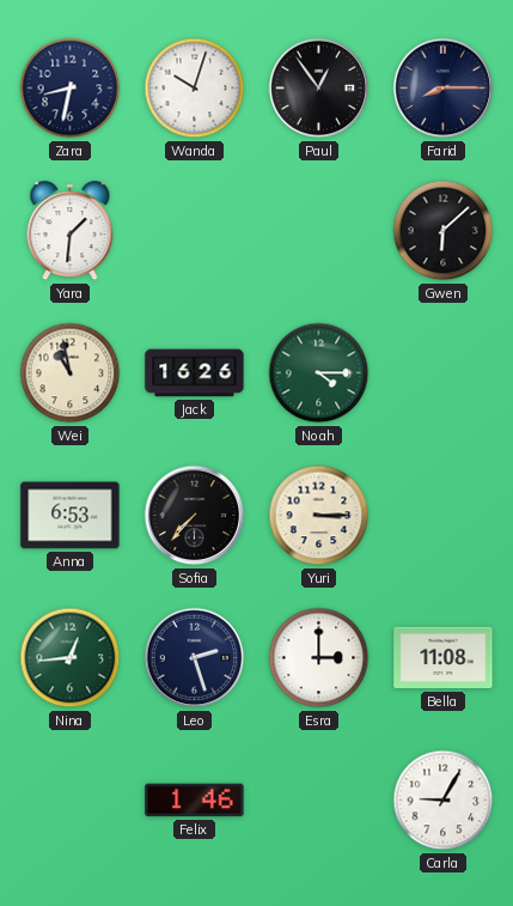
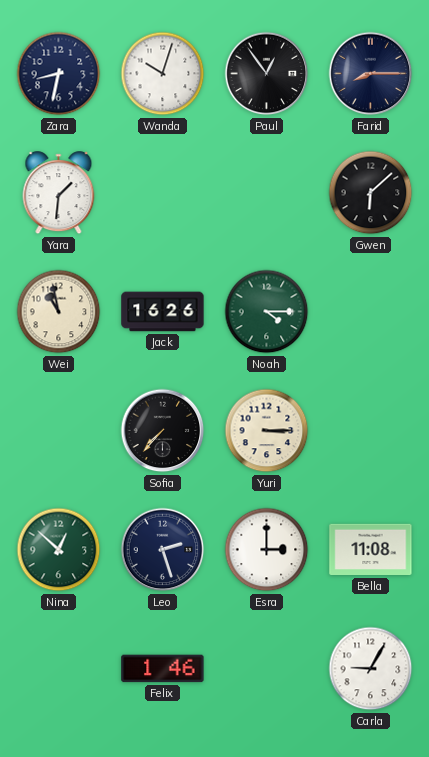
Anna: 6:53 -> none
Nina: 12:44 -> 12:52
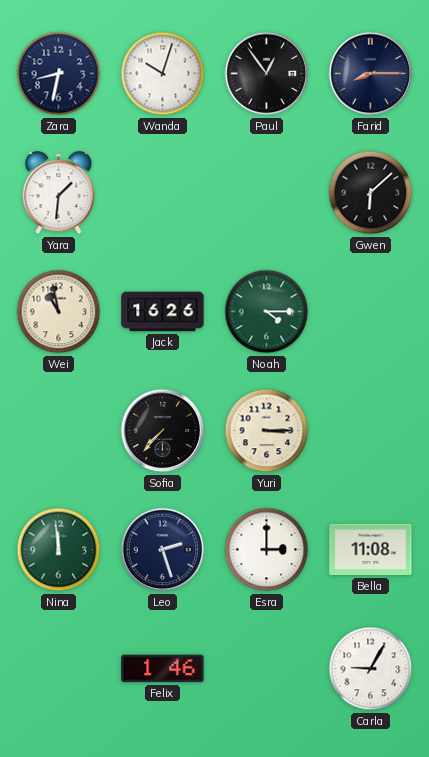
Nina: 12:52 -> 11:59
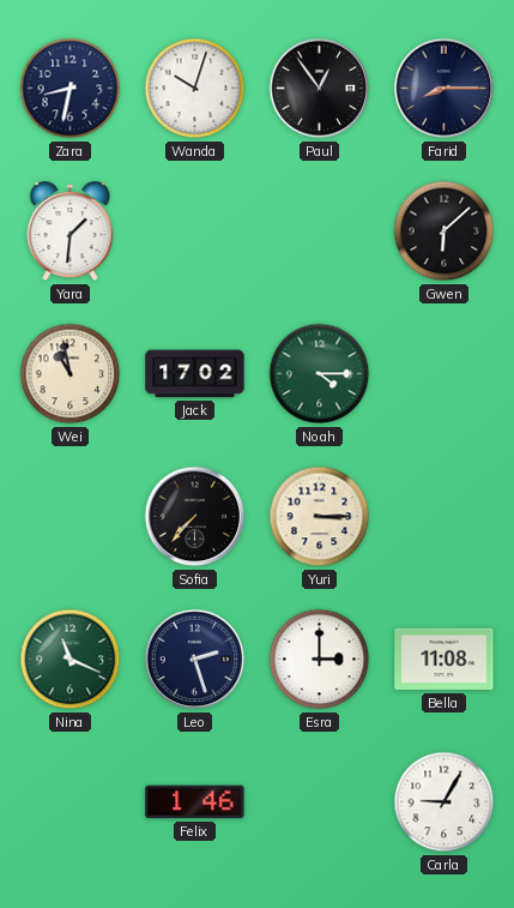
Jack: 16:26 -> 17:02
Nina: 11:59 -> 11:19
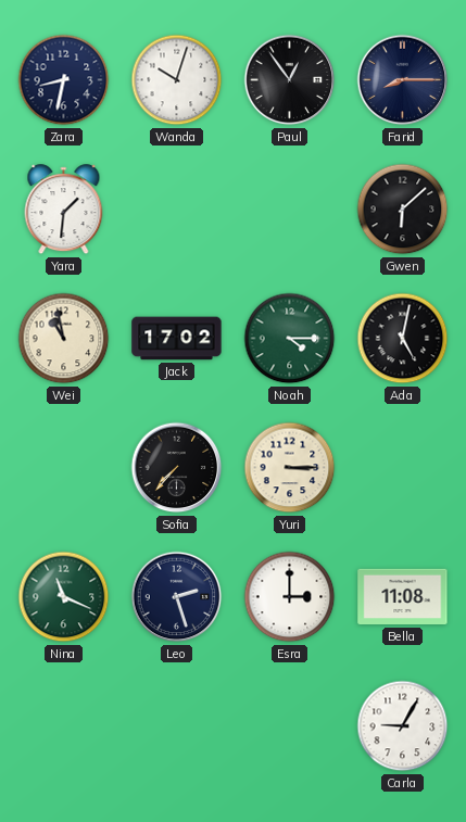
Ada: none -> 5:02
Felix: 1:46 -> none
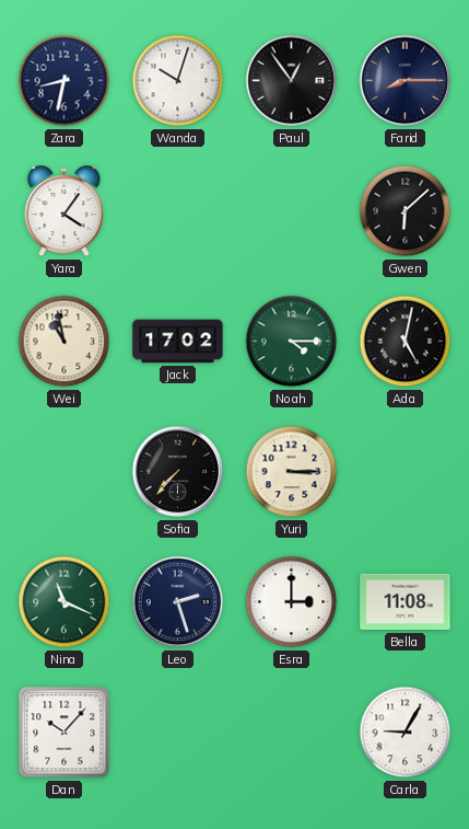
Yara: 1:31 -> 4:06
Dan: none -> 10:07
